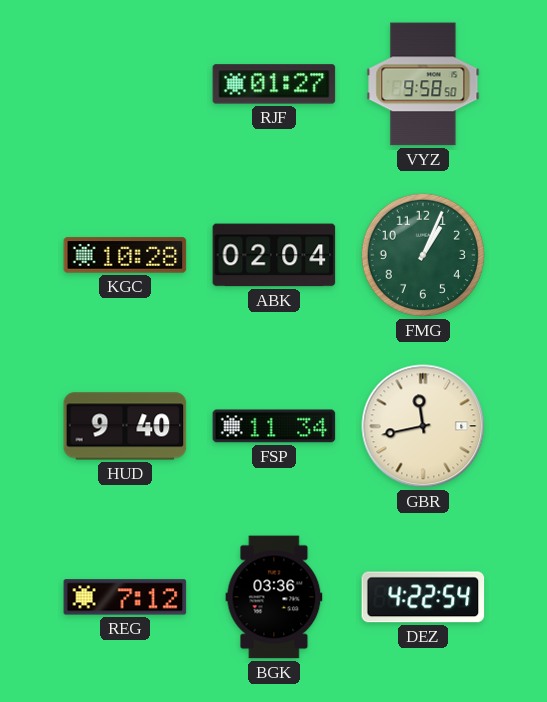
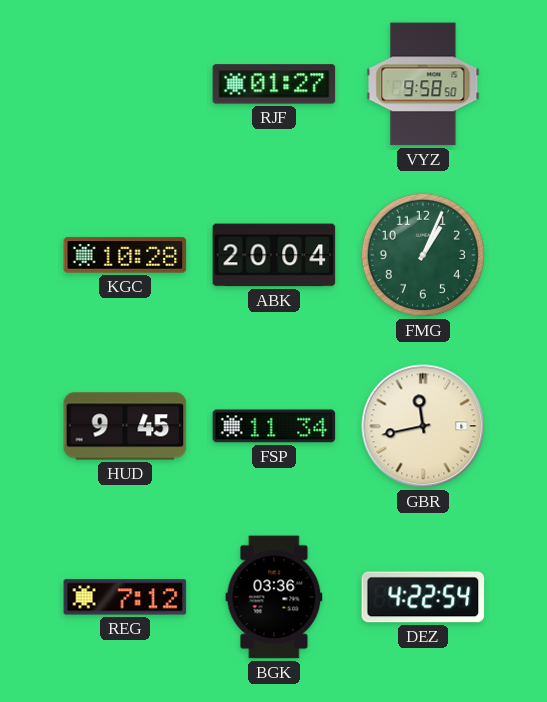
ABK: 02:04 -> 20:04
HUD: 9:40 -> 9:45
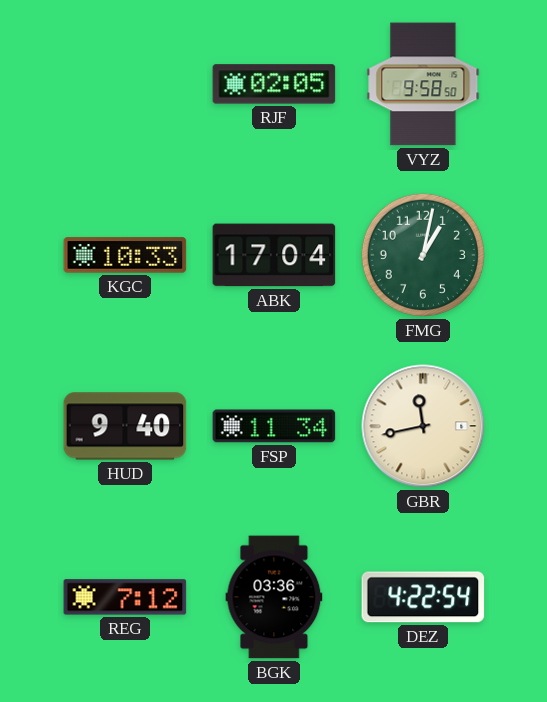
RJF: 01:27 -> 02:05
KGC: 10:28 -> 10:33
ABK: 20:04 -> 17:04
FMG: 1:04 -> 1:02
HUD: 9:45 -> 9:40
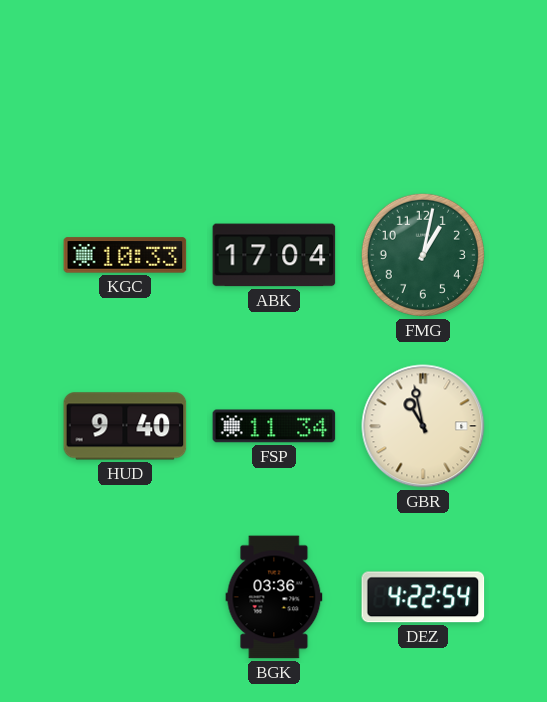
RJF: 02:05 -> none
VYZ: 9:58 -> none
GBR: 11:43 -> 10:58
REG: 7:12 -> none
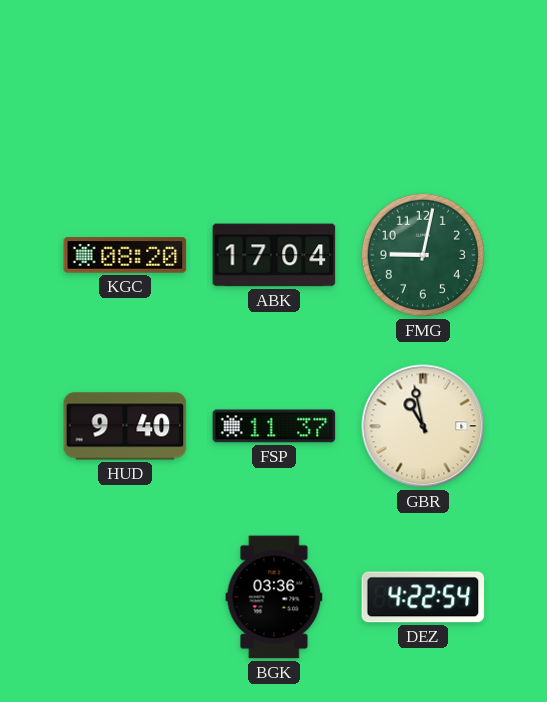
KGC: 10:33 -> 08:20
FMG: 1:02 -> 9:02
FSP: 11:34 -> 11:37
